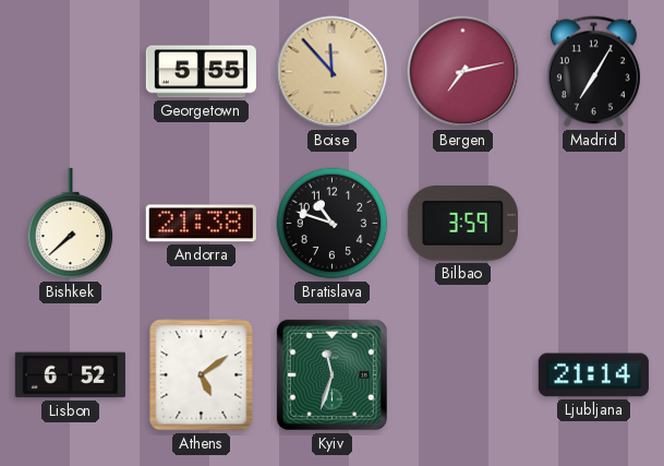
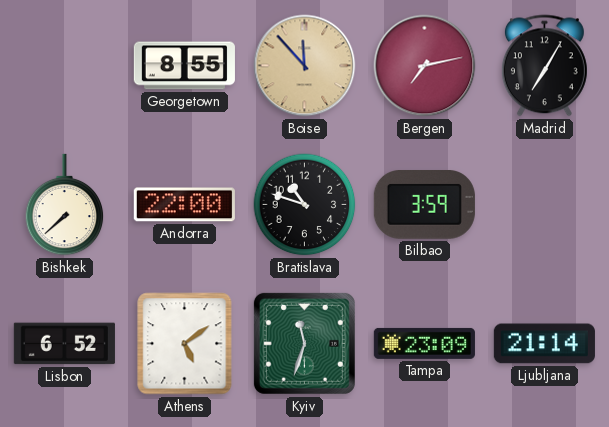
Georgetown: 5:55 -> 8:55
Andorra: 21:38 -> 22:00
Tampa: none -> 23:09
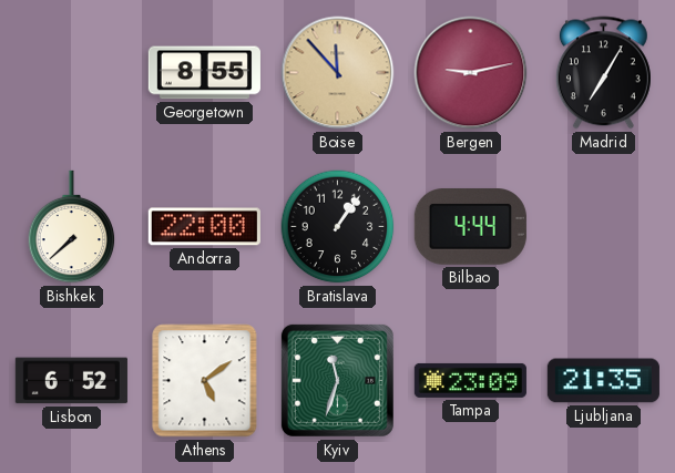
Bergen: 7:13 -> 9:13
Bratislava: 10:48 -> 1:06
Bilbao: 3:59 -> 4:44
Ljubljana: 21:14 -> 21:35
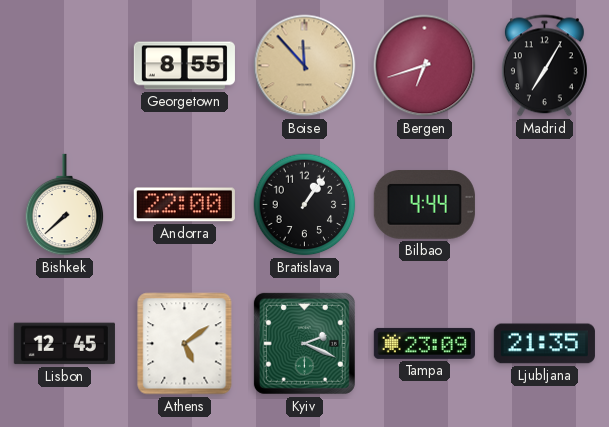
Bergen: 9:13 -> 6:42
Lisbon: 6:52 -> 12:45
Kyiv: 11:33 -> 2:19
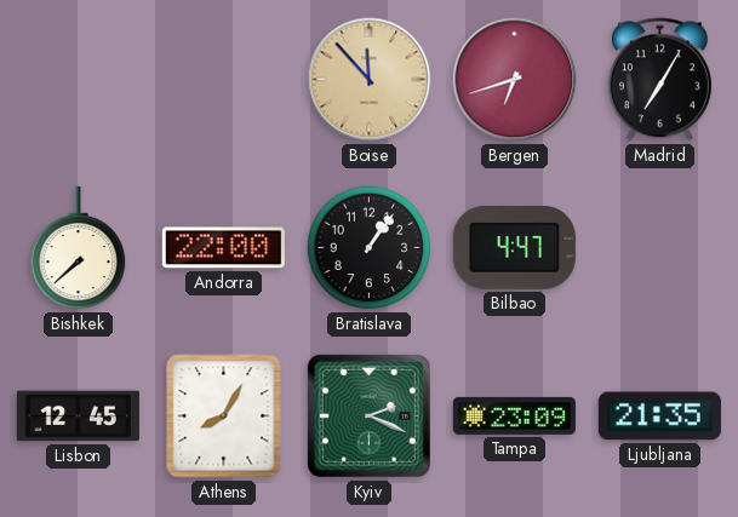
Georgetown: 8:55 -> none
Bilbao: 4:44 -> 4:47
Athens: 5:09 -> 8:05
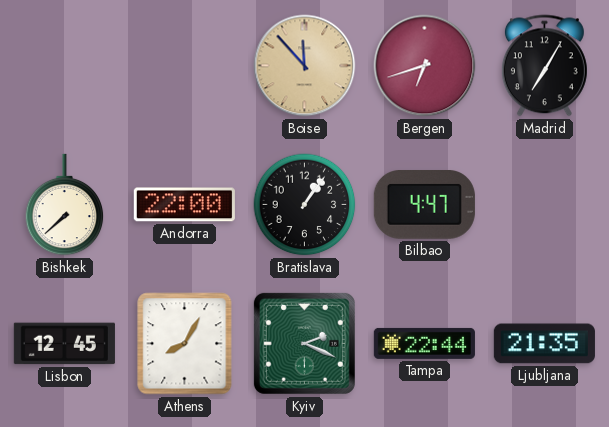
Tampa: 23:09 -> 22:44
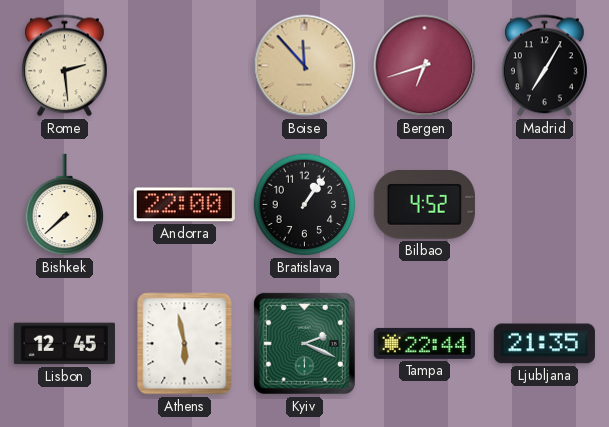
Rome: none -> 2:29
Bilbao: 4:47 -> 4:52
Athens: 8:05 -> 5:58
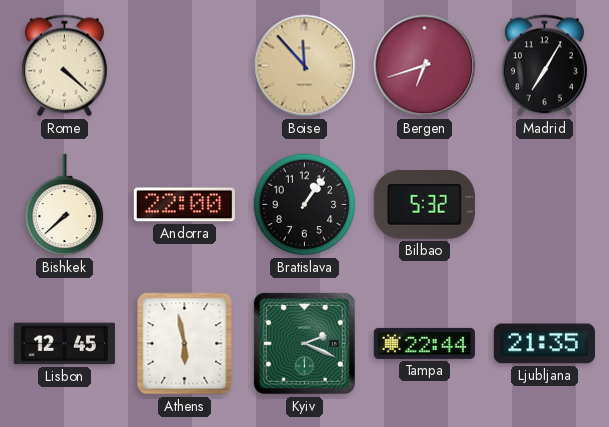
Rome: 2:29 -> 4:22
Bilbao: 4:52 -> 5:32
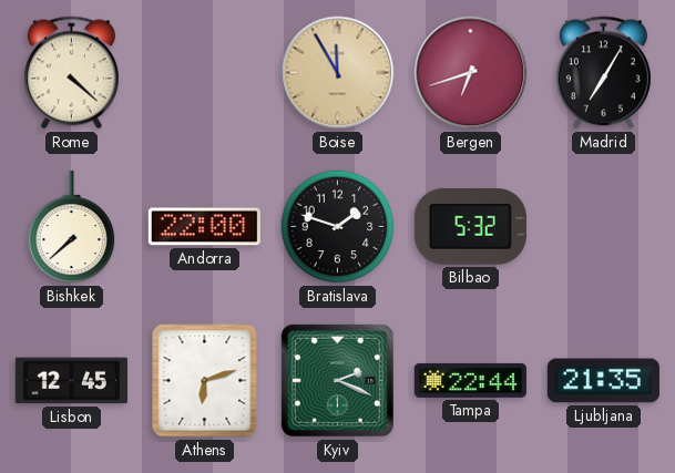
Boise: 11:53 -> 11:55
Bratislava: 1:06 -> 1:48
Athens: 5:58 -> 6:12
